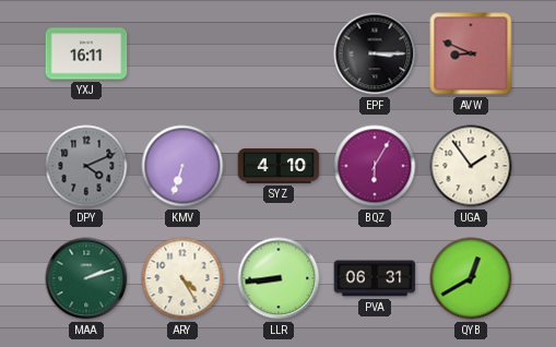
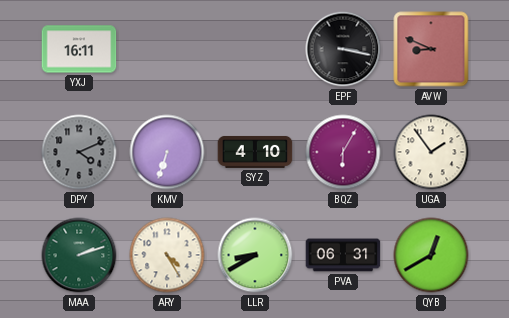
EPF: 3:15 -> 3:17
LLR: 8:44 -> 8:40
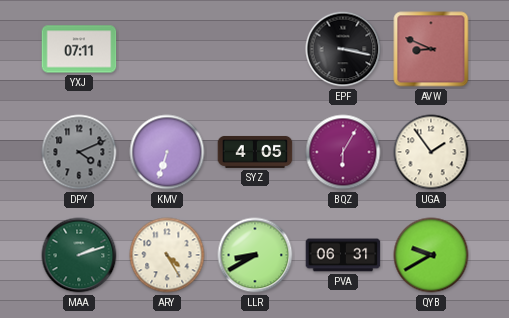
YXJ: 16:11 -> 07:11
SYZ: 4:10 -> 4:05
QYB: 12:40 -> 9:40
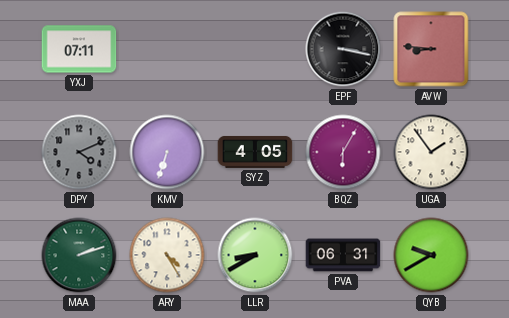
AVW: 8:49 -> 8:46
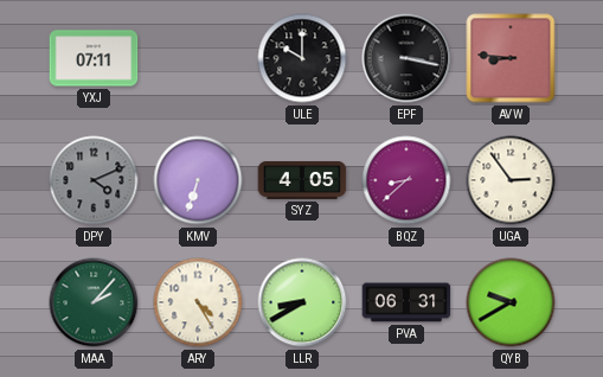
ULE: none -> 10:00
BQZ: 6:05 -> 8:38
UGA: 1:54 -> 2:54
MAA: 2:12 -> 2:07
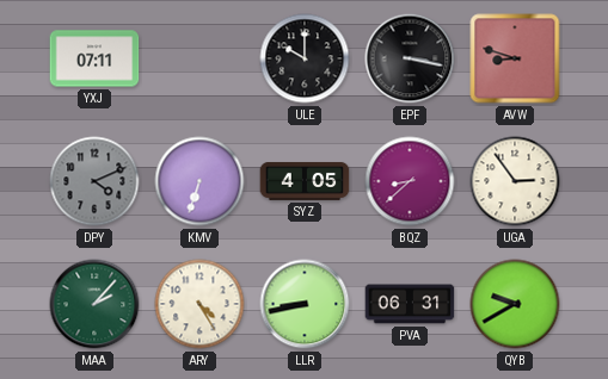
AVW: 8:46 -> 8:48
LLR: 8:40 -> 8:43
